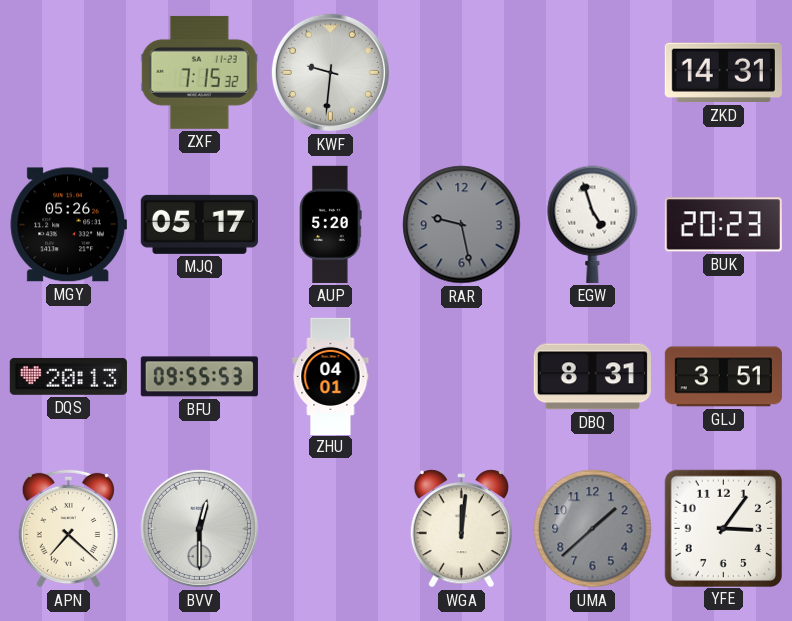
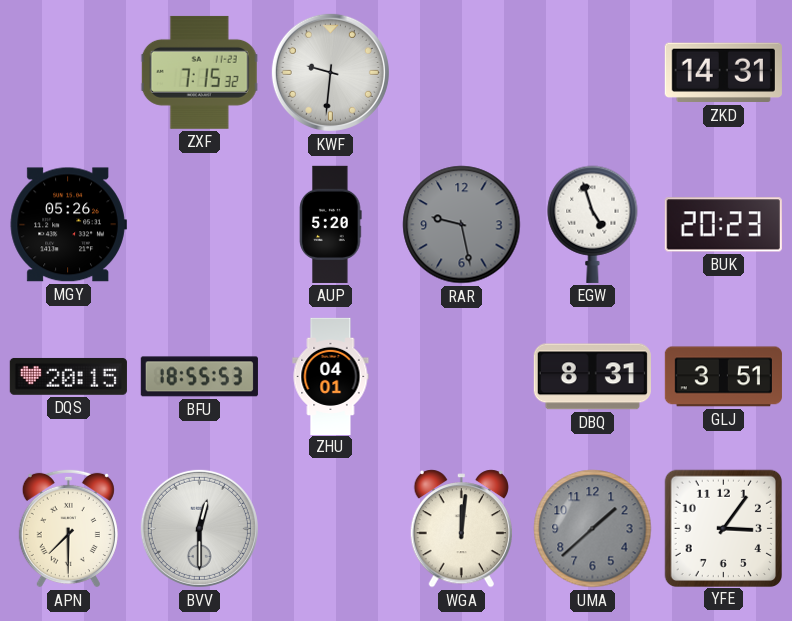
MJQ: 05:17 -> none
DQS: 20:13 -> 20:15
BFU: 09:55 -> 18:55
APN: 7:22 -> 7:30
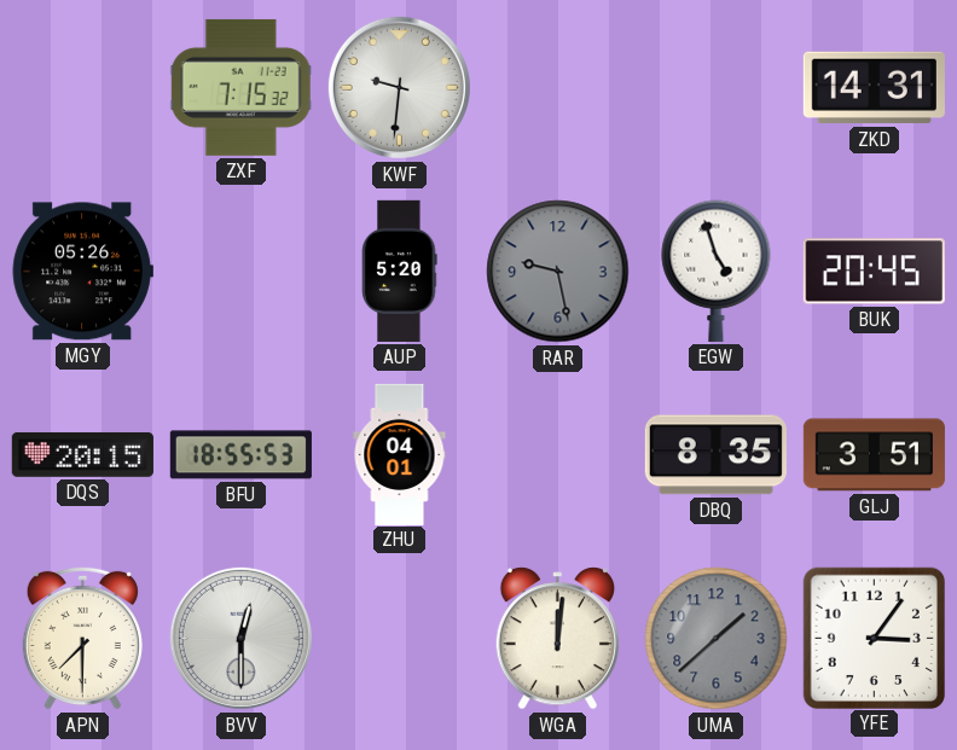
BUK: 20:23 -> 20:45
DBQ: 8:31 -> 8:35
